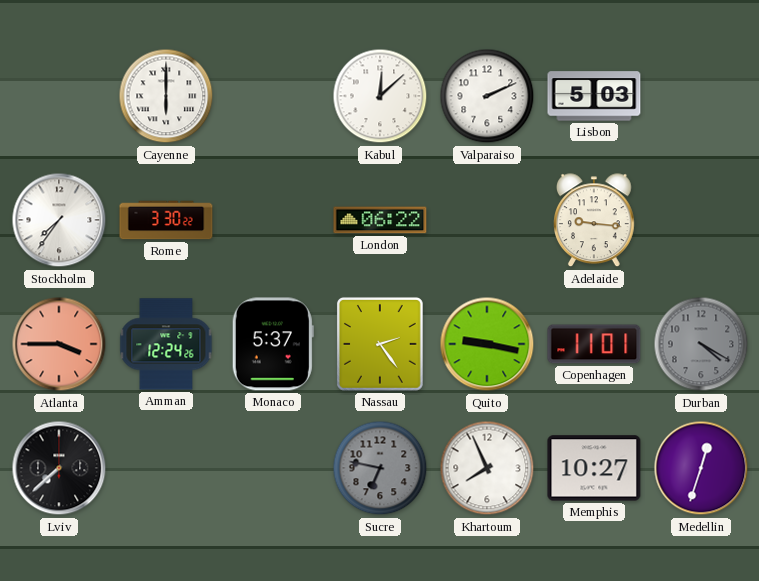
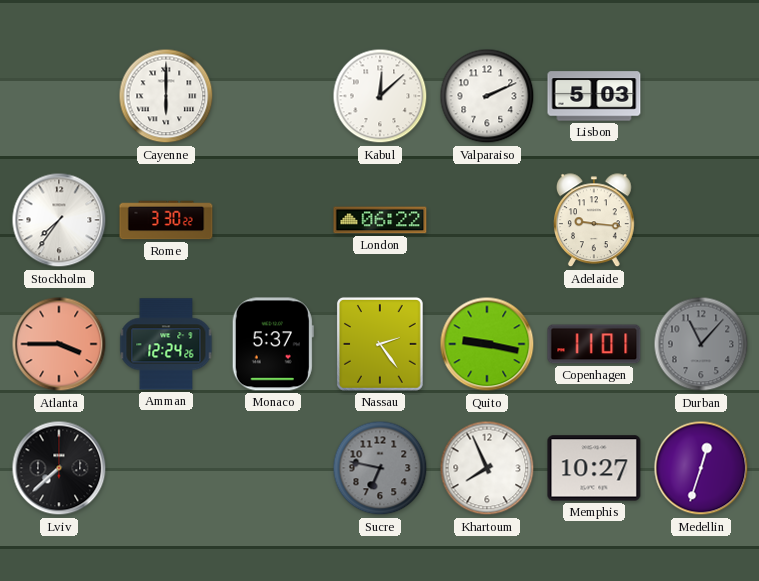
Durban: 4:20 -> 11:07
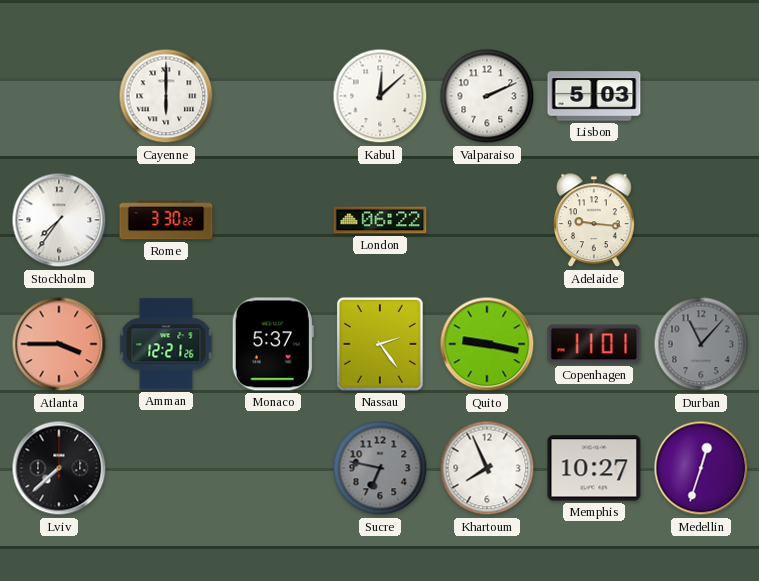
Amman: 12:24 -> 12:21
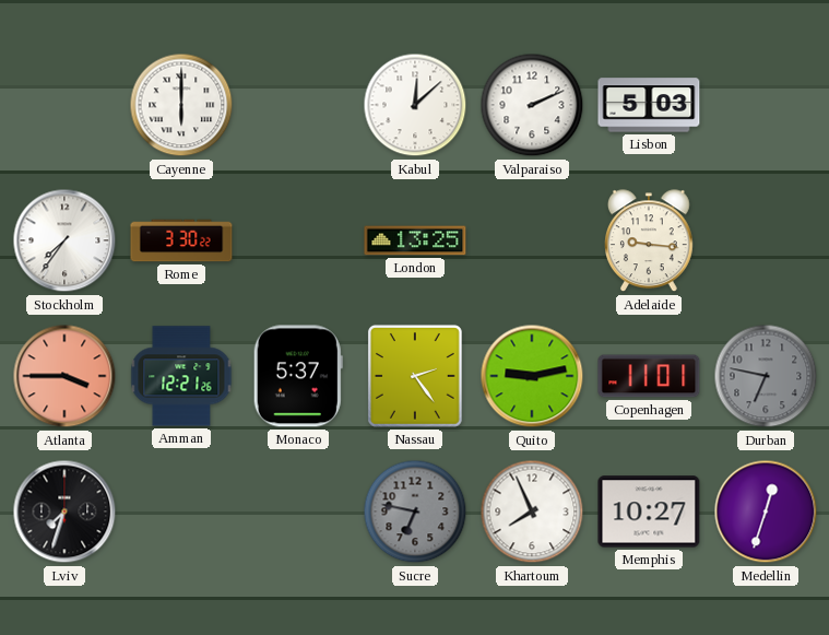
London: 06:22 -> 13:25
Quito: 9:17 -> 9:13
Durban: 11:07 -> 6:47
Lviv: 7:38 -> 7:33
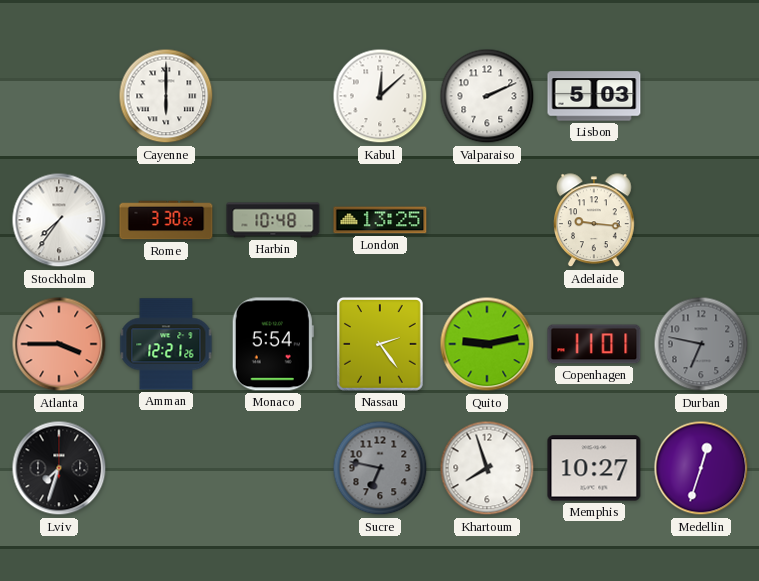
Harbin: none -> 10:48
Monaco: 5:37 -> 5:54
Khartoum: 7:56 -> 7:57
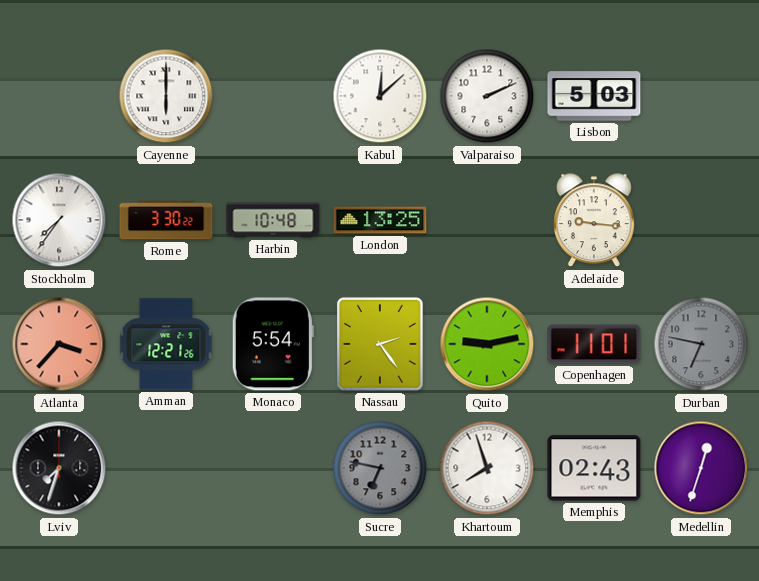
Atlanta: 3:45 -> 3:37
Memphis: 10:27 -> 02:43
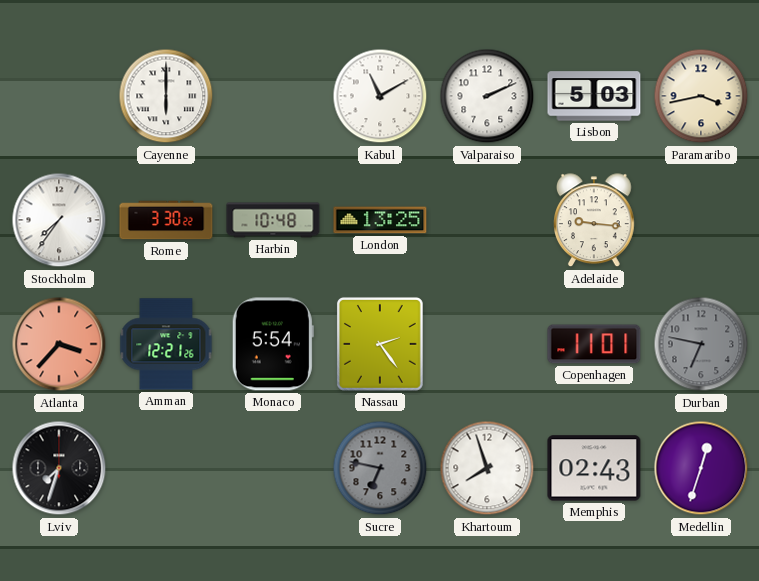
Kabul: 12:08 -> 11:10
Paramaribo: none -> 3:43
Quito: 9:13 -> none
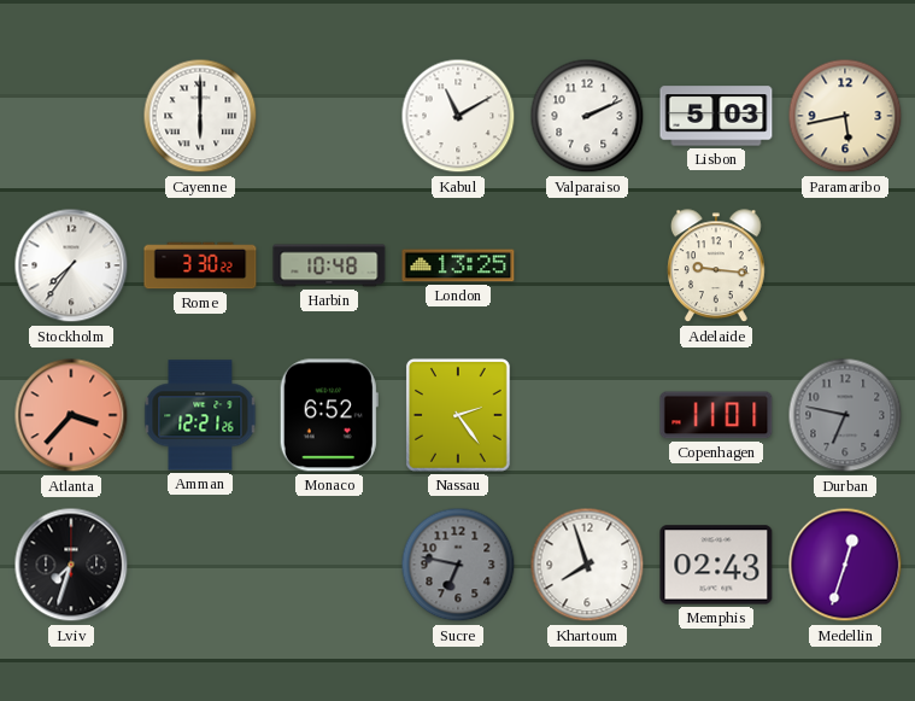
Paramaribo: 3:43 -> 5:43
Monaco: 5:54 -> 6:52
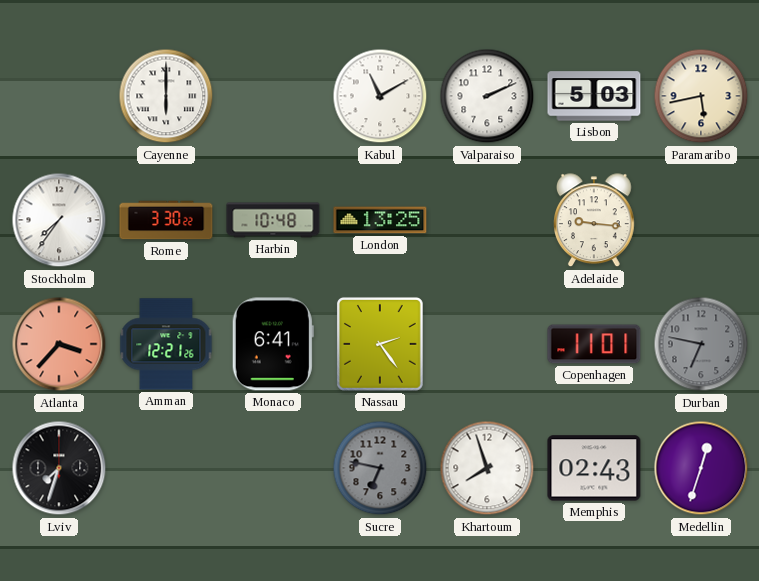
Monaco: 6:52 -> 6:41
